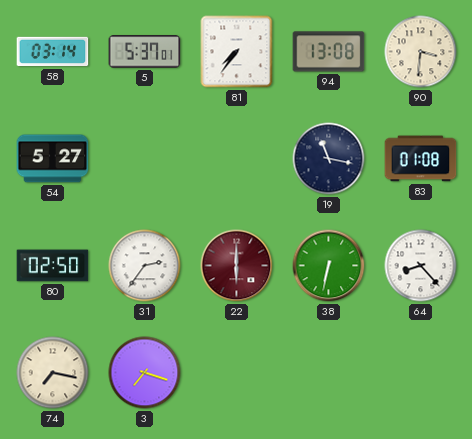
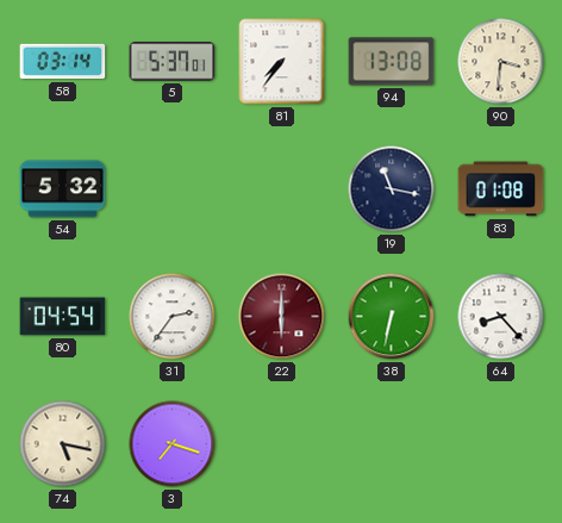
54: 5:27 -> 5:32
80: 02:50 -> 04:54
74: 7:17 -> 5:17
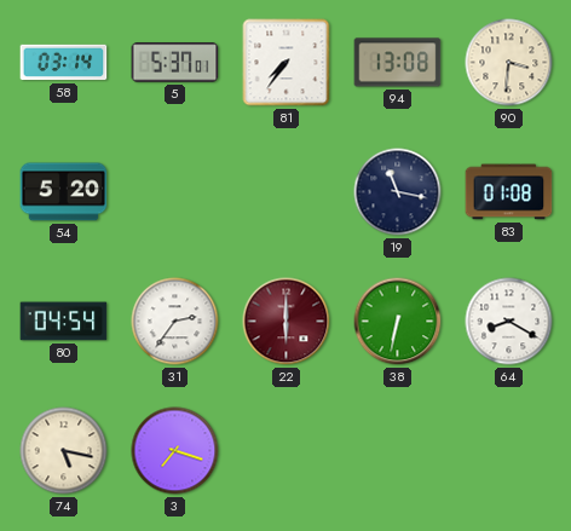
54: 5:32 -> 5:20
64: 8:23 -> 8:20
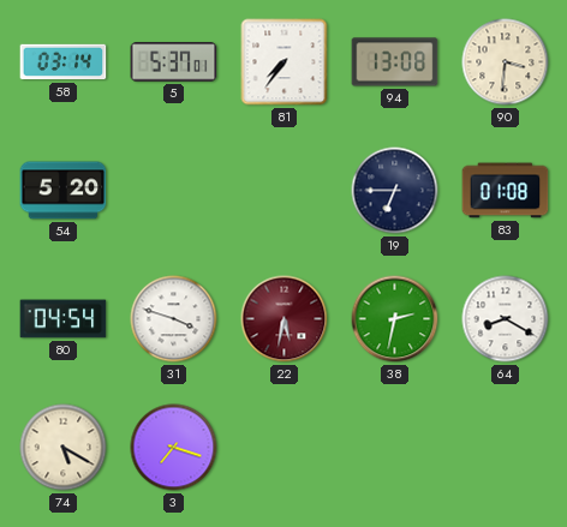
19: 11:17 -> 6:45
31: 2:36 -> 3:48
22: 6:00 -> 5:32
38: 6:32 -> 2:32
74: 5:17 -> 5:20
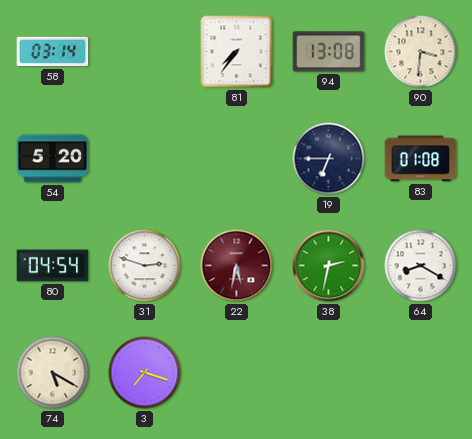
5: 5:37 -> none
31: 3:48 -> 2:48
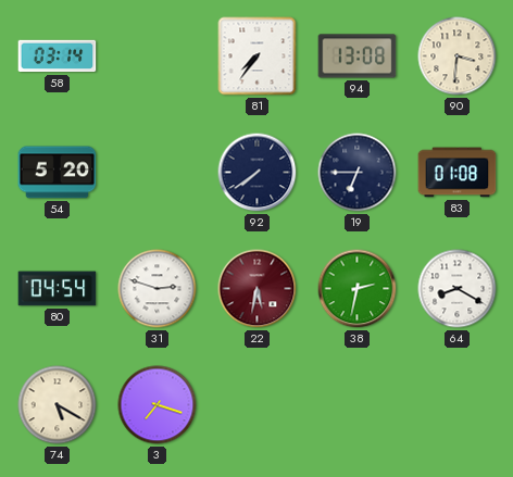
92: none -> 7:39
